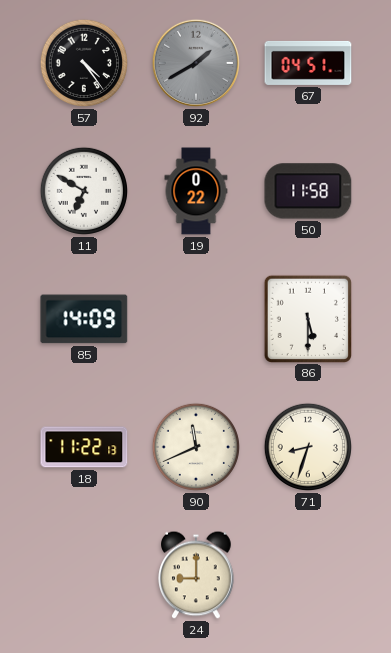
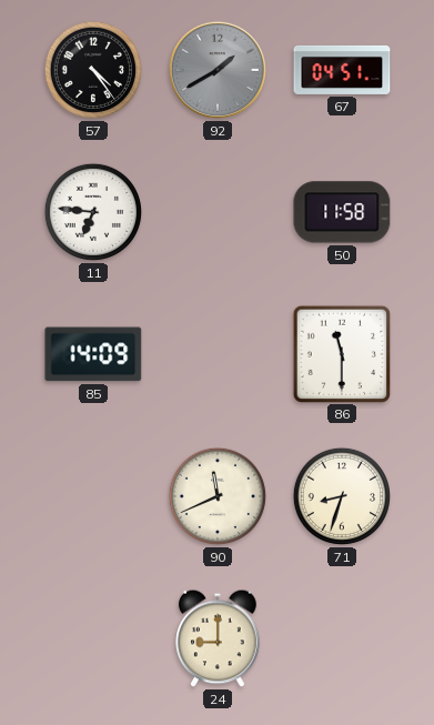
11: 6:50 -> 6:46
19: 0:22 -> none
86: 5:30 -> 11:30
18: 11:22 -> none
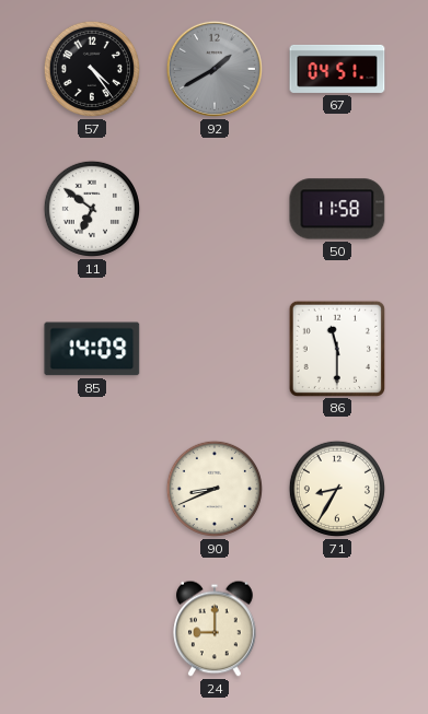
11: 6:46 -> 6:51
90: 11:41 -> 8:41
71: 8:33 -> 8:35
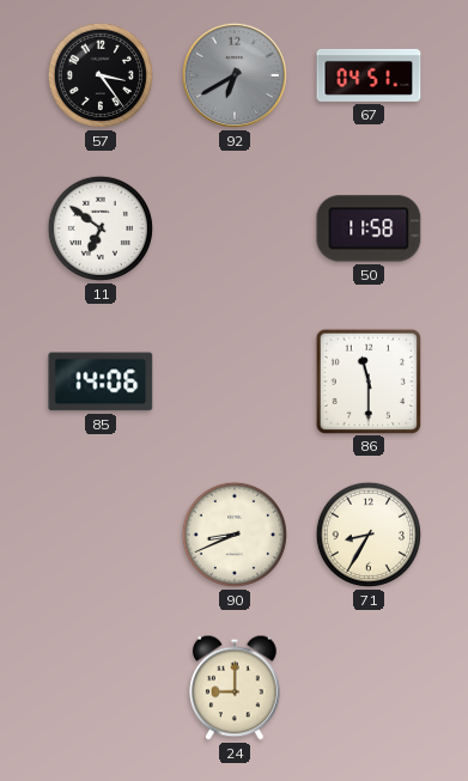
57: 4:24 -> 3:24
92: 1:40 -> 6:40
85: 14:09 -> 14:06
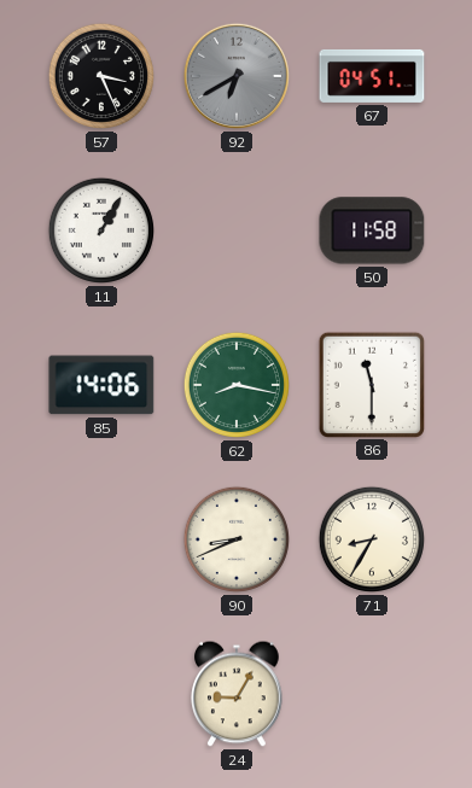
57: 3:24 -> 3:26
11: 6:51 -> 1:05
62: none -> 8:17
24: 9:00 -> 9:05
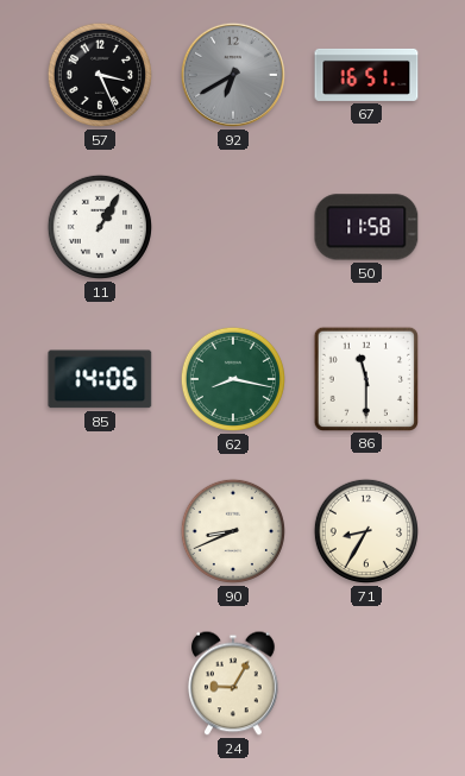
67: 04:51 -> 16:51
